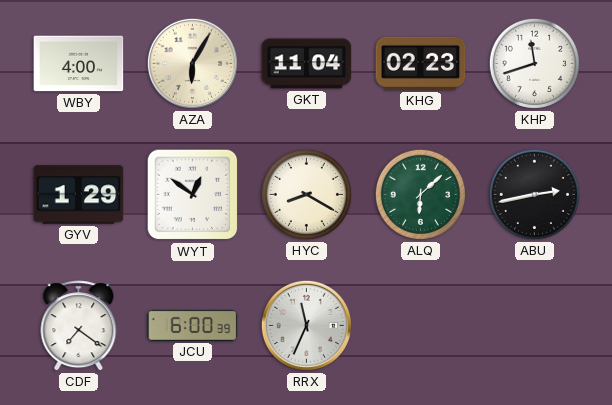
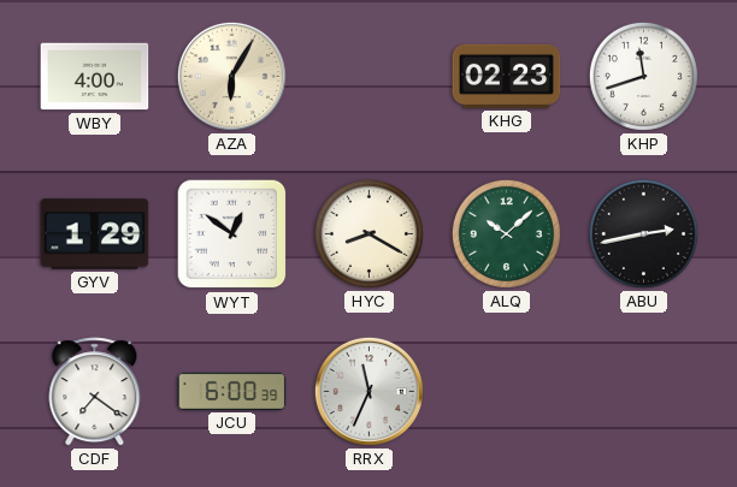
GKT: 11:04 -> none
ALQ: 6:08 -> 10:08
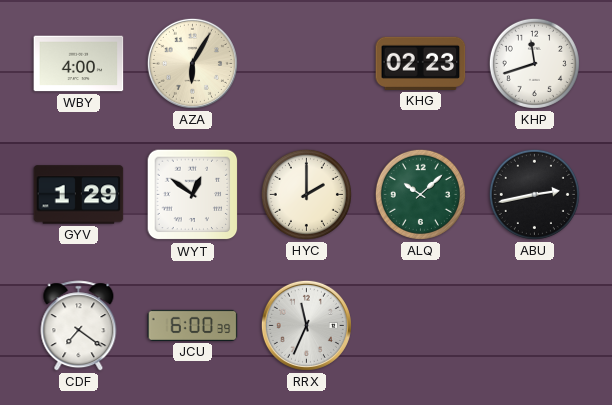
HYC: 8:20 -> 2:00
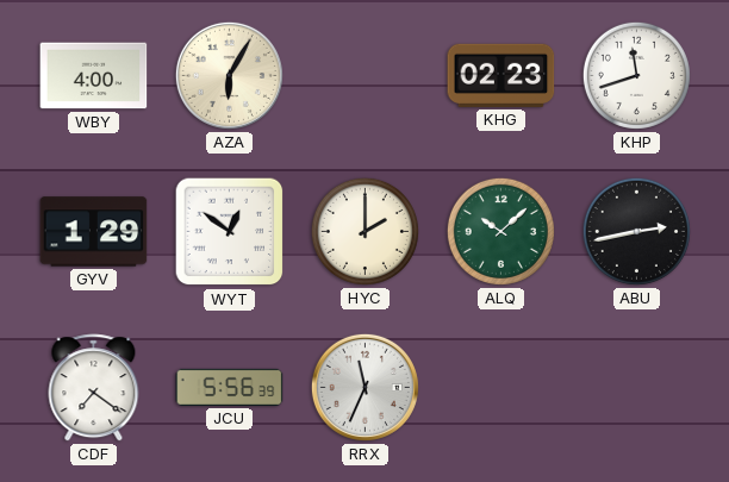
JCU: 6:00 -> 5:56
